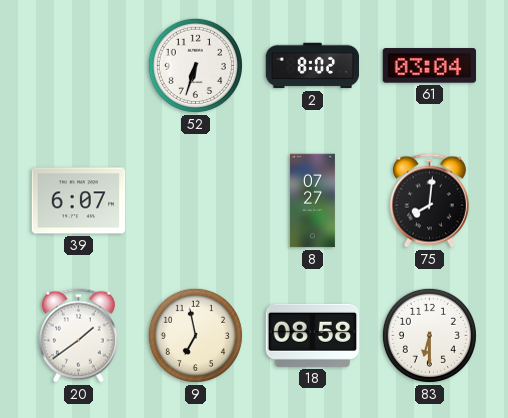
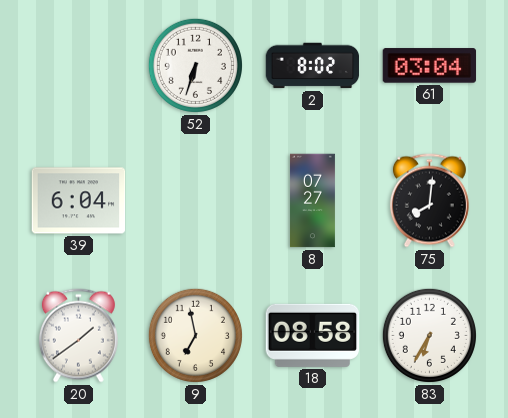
39: 6:07 -> 6:04
83: 6:30 -> 6:35
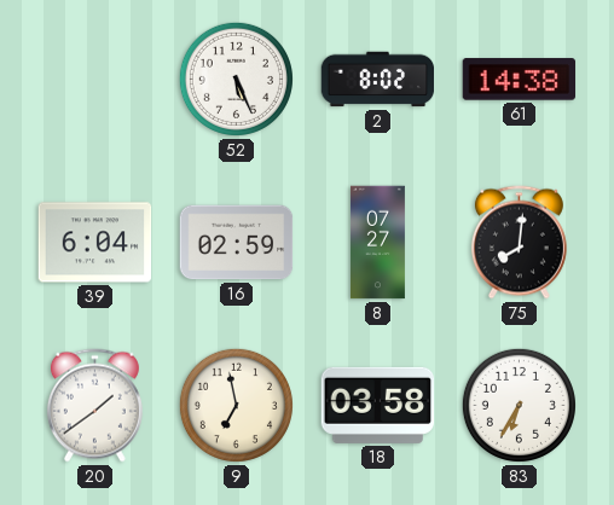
52: 6:33 -> 5:26
61: 03:04 -> 14:38
16: none -> 02:59
18: 08:58 -> 03:58
